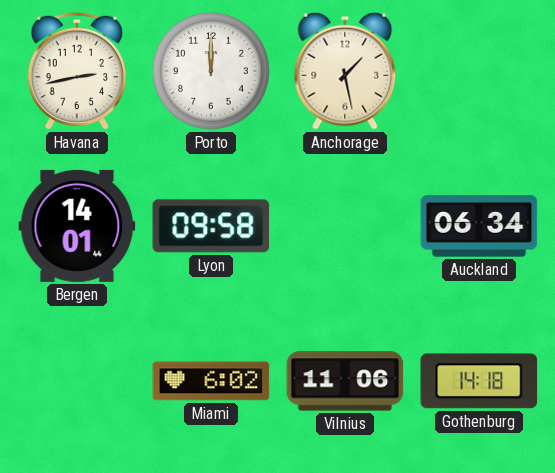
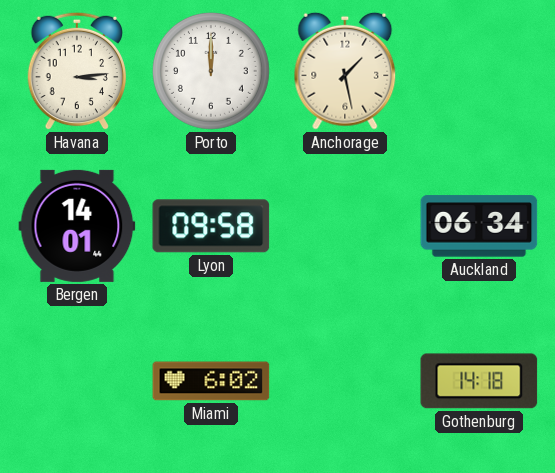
Havana: 2:43 -> 3:14
Vilnius: 11:06 -> none
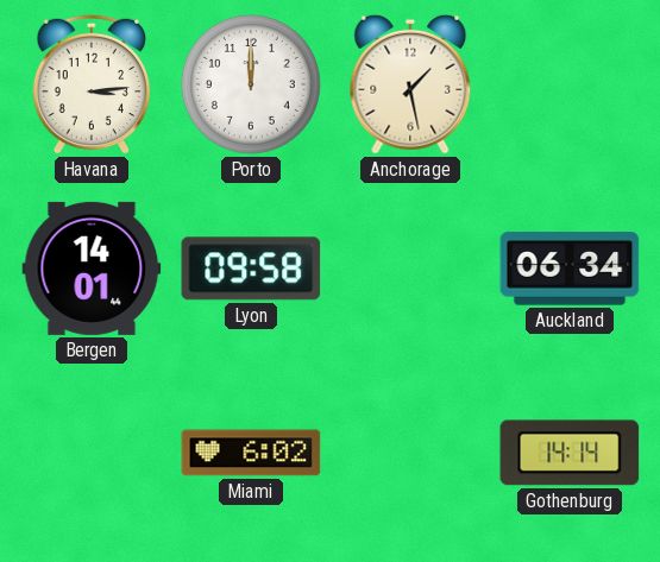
Gothenburg: 14:18 -> 14:14
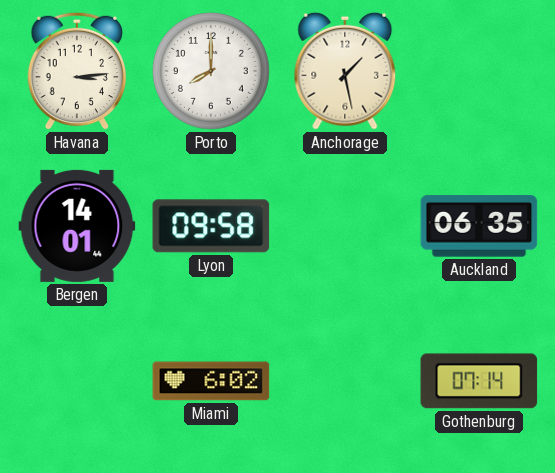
Porto: 12:00 -> 8:00
Auckland: 06:34 -> 06:35
Gothenburg: 14:14 -> 07:14
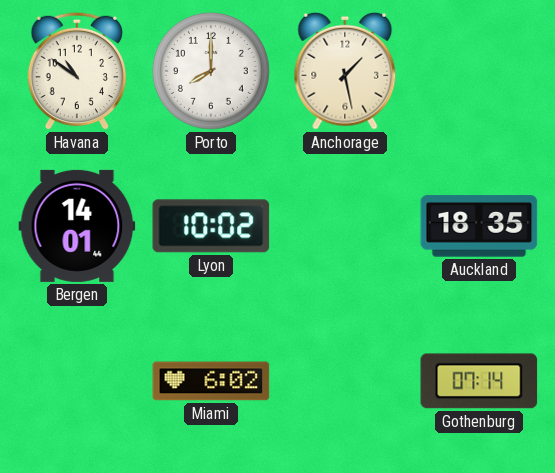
Havana: 3:14 -> 10:51
Lyon: 09:58 -> 10:02
Auckland: 06:35 -> 18:35
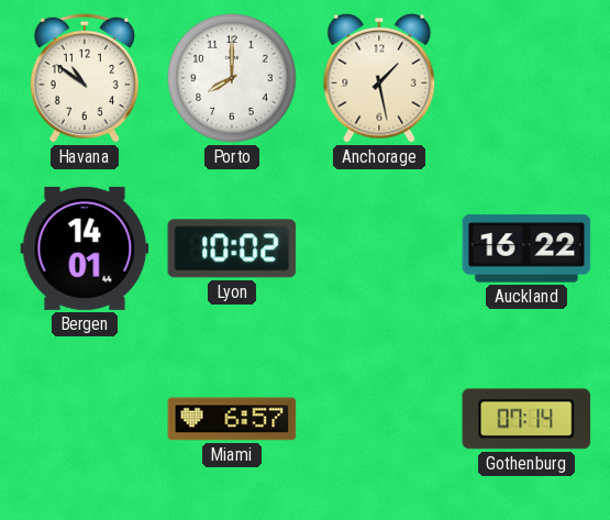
Auckland: 18:35 -> 16:22
Miami: 6:02 -> 6:57
